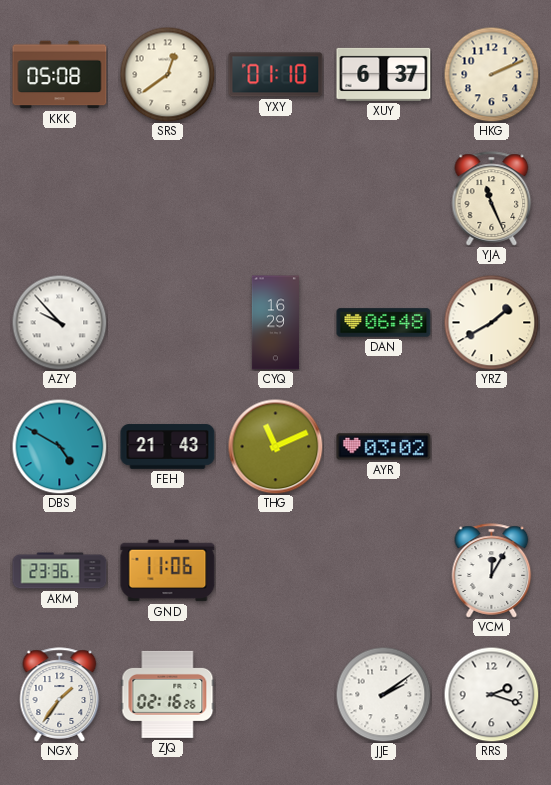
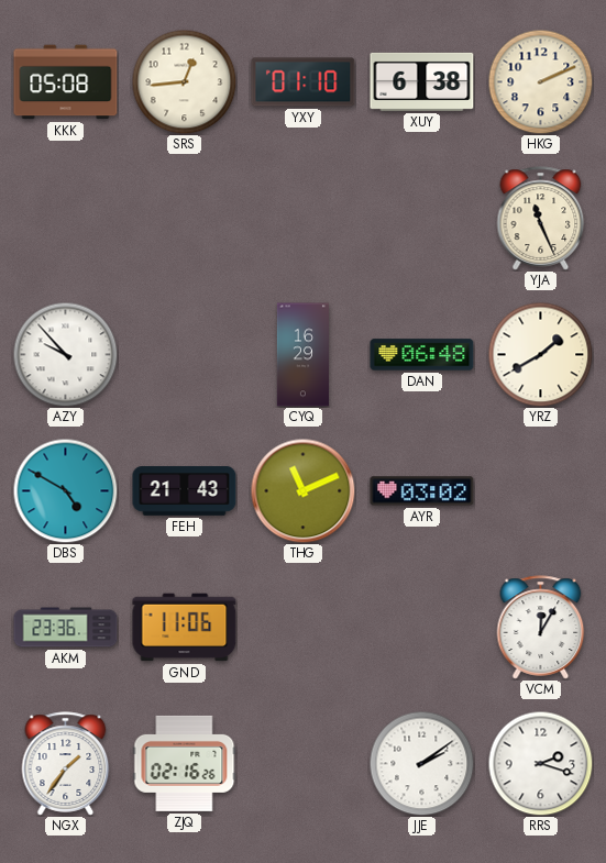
SRS: 12:39 -> 12:44
XUY: 6:37 -> 6:38
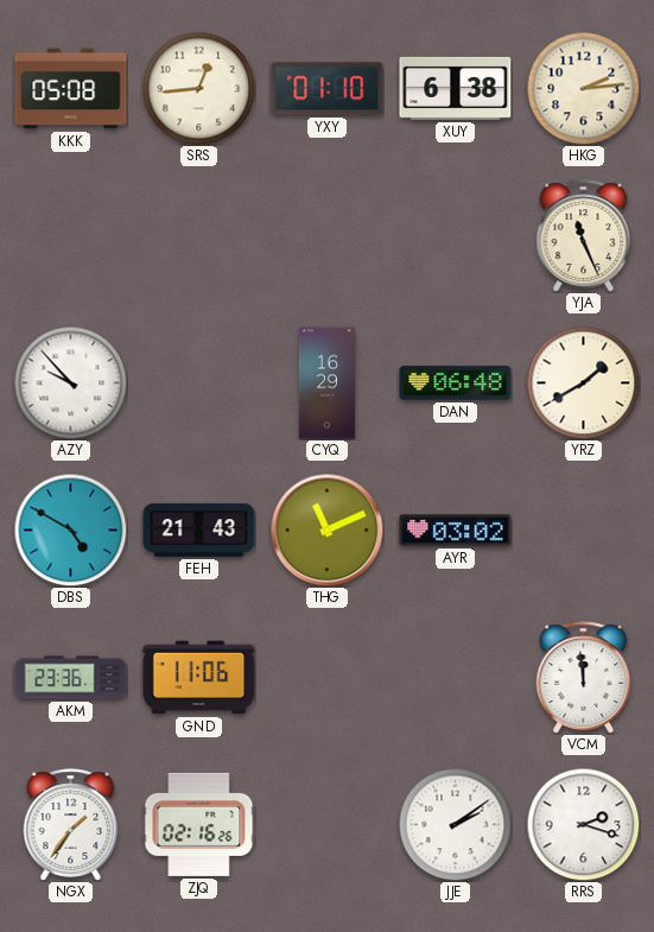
HKG: 2:11 -> 2:14
VCM: 12:05 -> 11:59
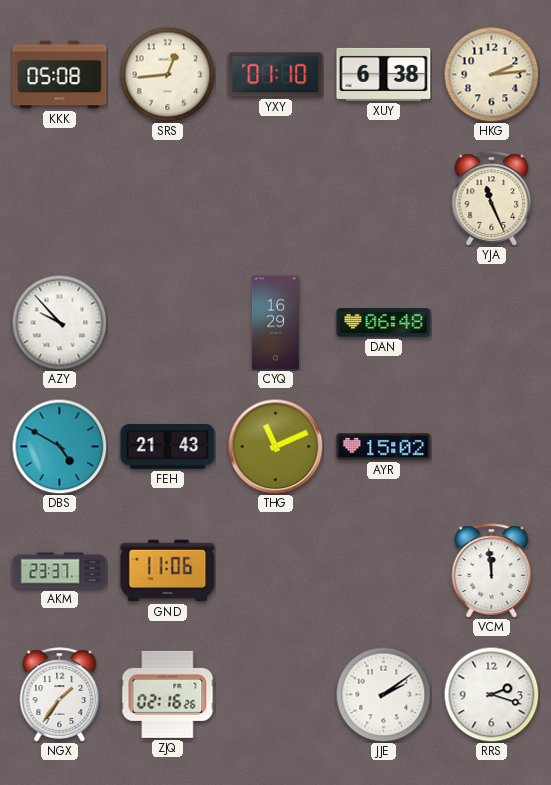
YRZ: 1:40 -> none
AYR: 03:02 -> 15:02
AKM: 23:36 -> 23:37
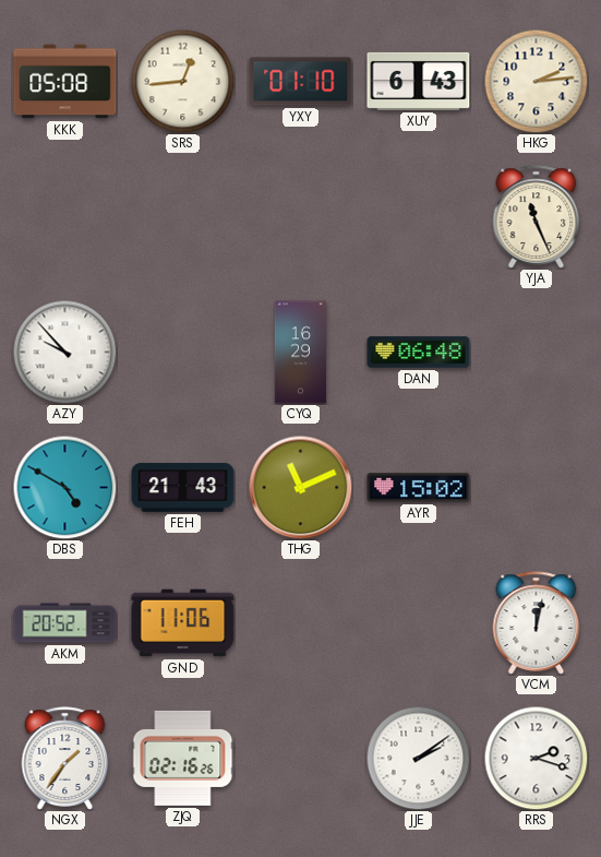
XUY: 6:38 -> 6:43
AKM: 23:37 -> 20:52
VCM: 11:59 -> 12:02
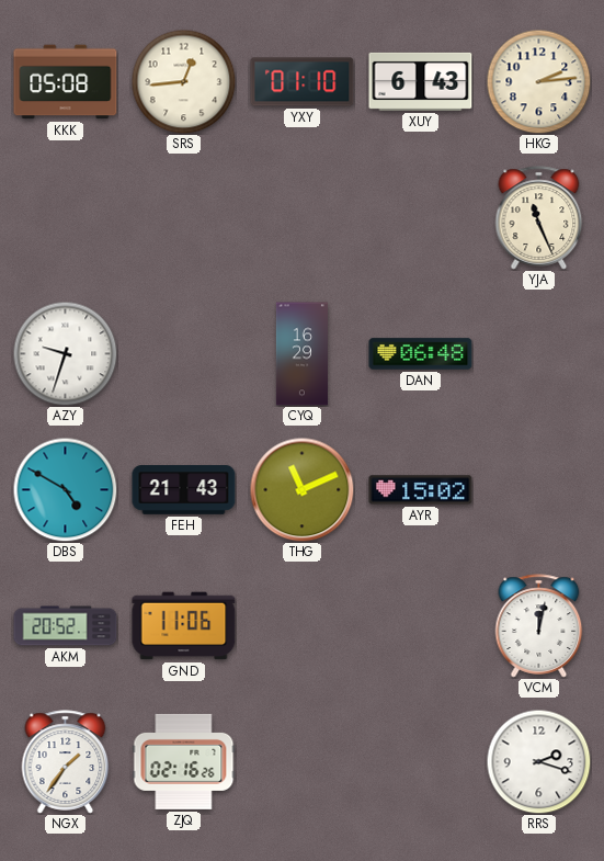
AZY: 9:53 -> 9:33
JJE: 2:09 -> none
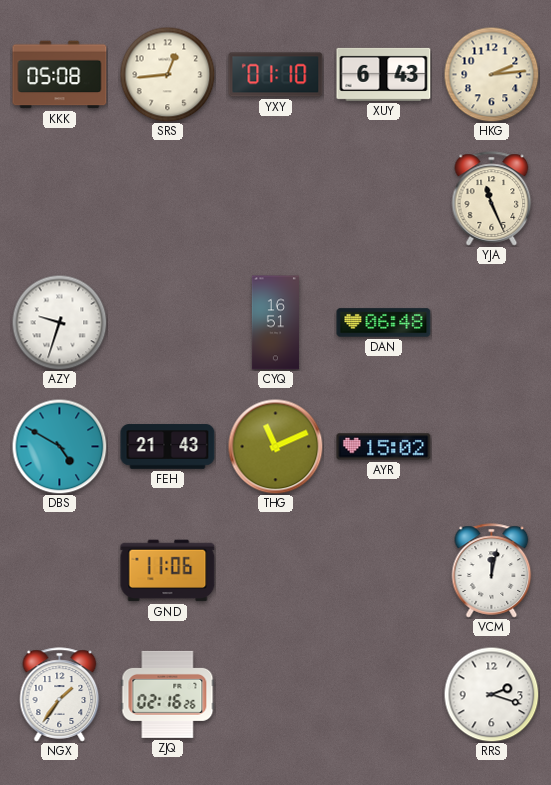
CYQ: 16:29 -> 16:51
AKM: 20:52 -> none
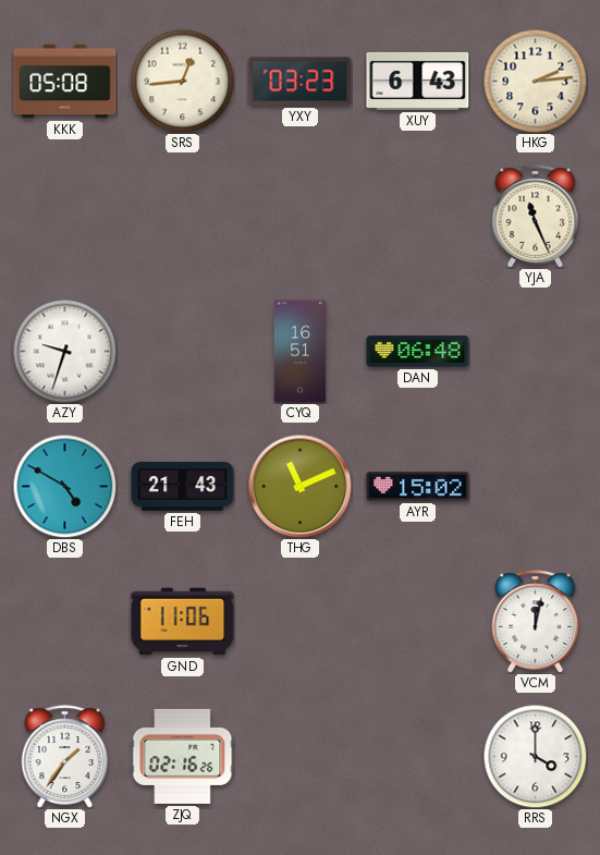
YXY: 01:10 -> 03:23
RRS: 2:18 -> 4:00
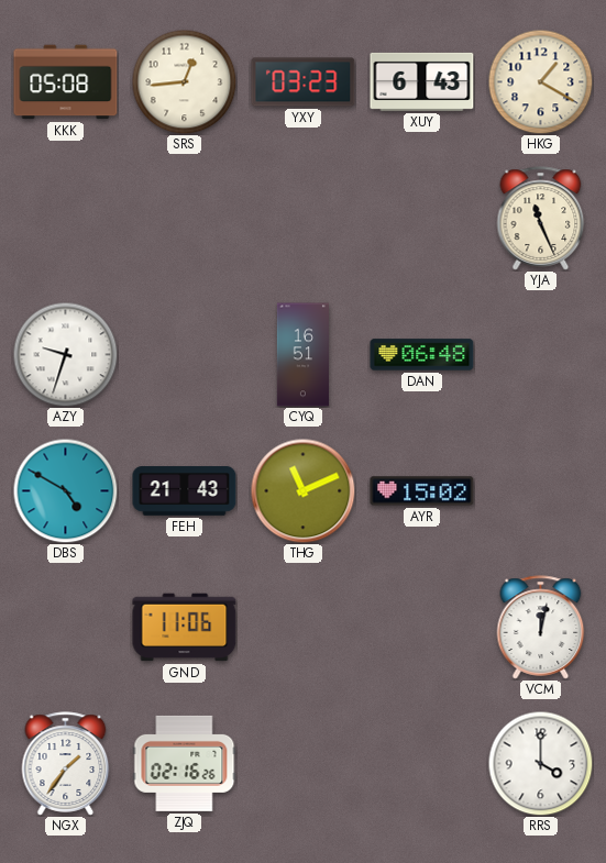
HKG: 2:14 -> 1:20
